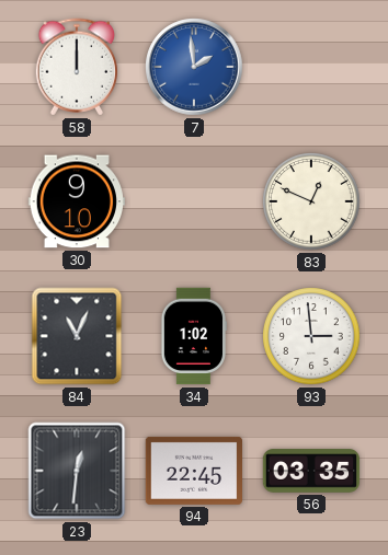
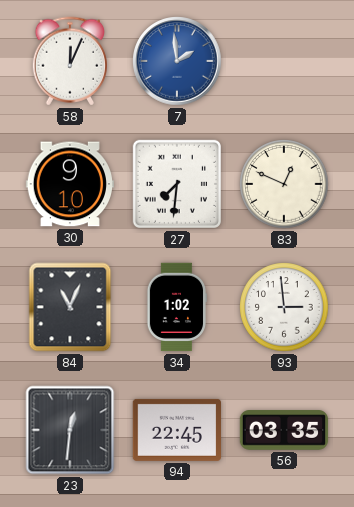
58: 12:00 -> 12:04
27: none -> 7:31
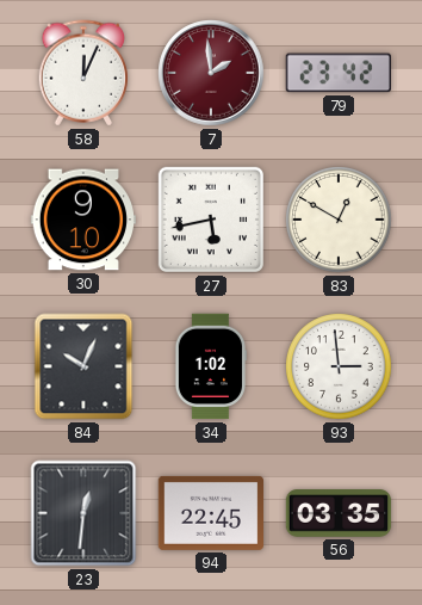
7 dial: blue -> burgundy
79: none -> 23:42
27: 7:31 -> 5:43
83: 12:49 -> 12:50
84: 11:04 -> 10:04
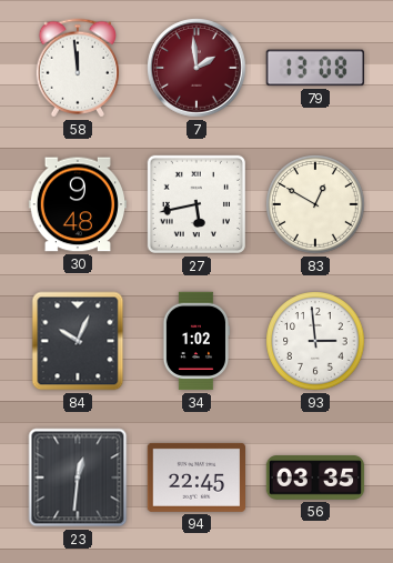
58: 12:04 -> 11:59
79: 23:42 -> 13:08
30: 9:10 -> 9:48
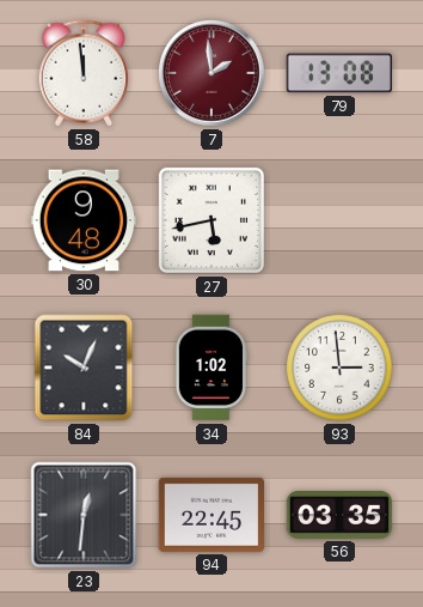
83: 12:50 -> none
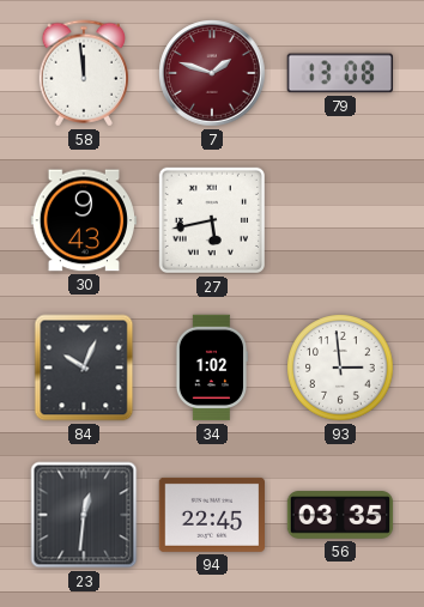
7: 1:59 -> 1:48
30: 9:48 -> 9:43
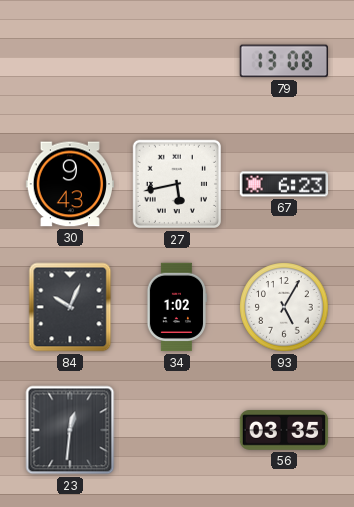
58: 11:59 -> none
7: 1:48 -> none
67: none -> 6:23
93: 2:59 -> 5:05
94: 22:45 -> none
